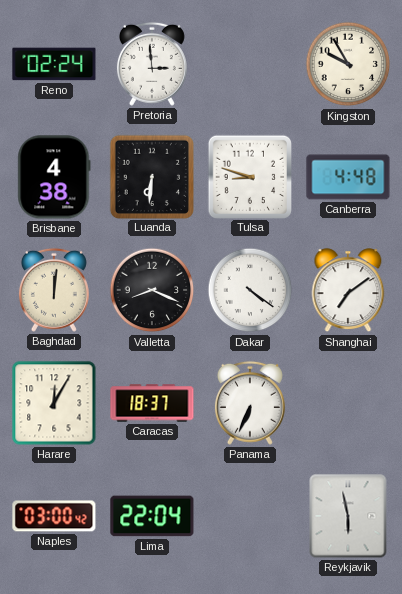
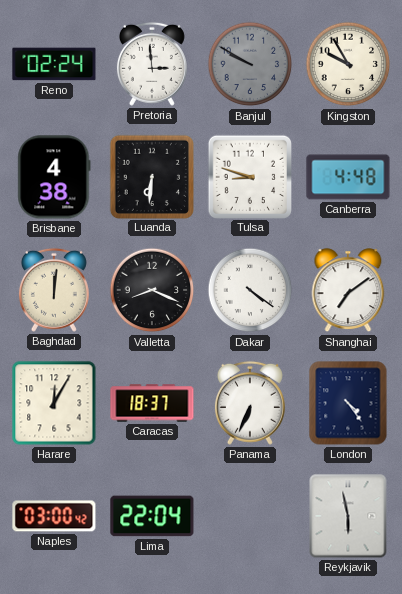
Banjul: none -> 9:50
London: none -> 4:24
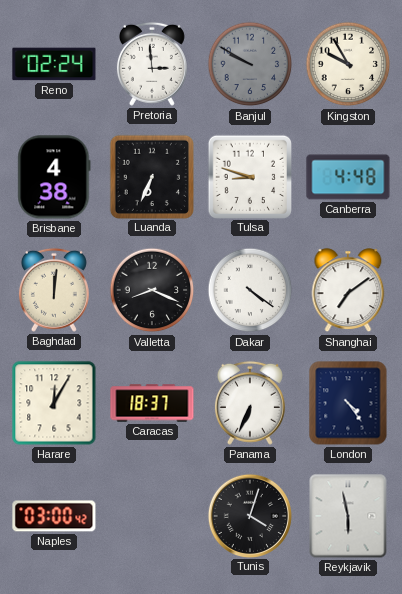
Luanda: 6:31 -> 6:34
Lima: 22:04 -> none
Tunis: none -> 4:03
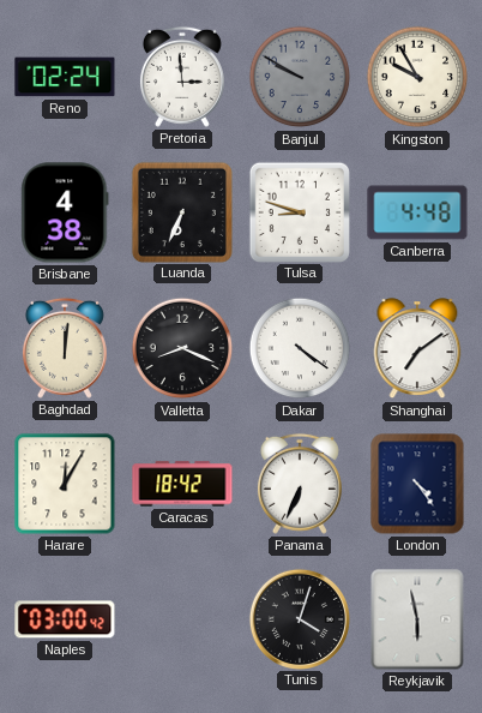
Caracas: 18:37 -> 18:42
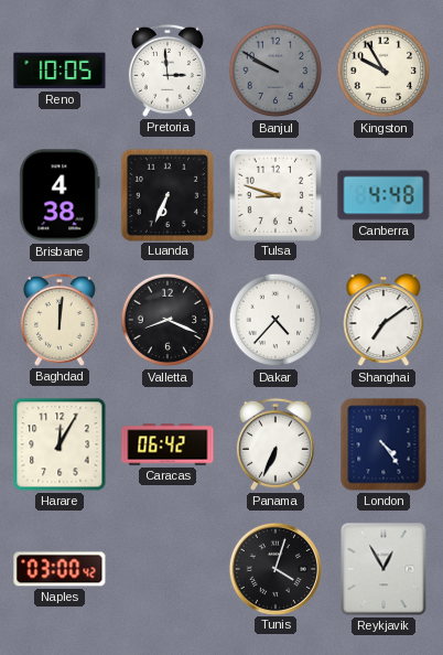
Reno: 02:24 -> 10:05
Dakar: 4:21 -> 4:37
Caracas: 18:42 -> 06:42
Reykjavik: 5:58 -> 12:55
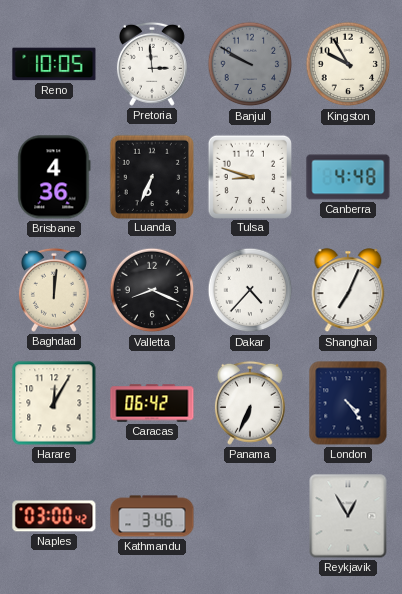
Brisbane: 4:38 -> 4:36
Shanghai: 7:09 -> 7:04
Kathmandu: none -> 3:46
Tunis: 4:03 -> none
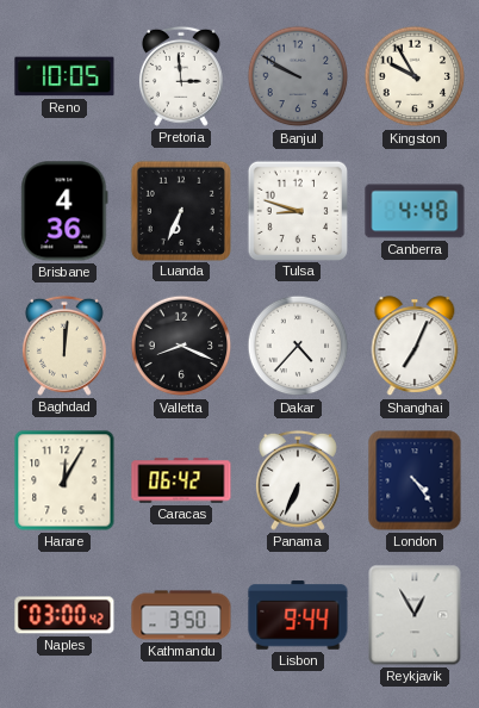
Kathmandu: 3:46 -> 3:50
Lisbon: none -> 9:44
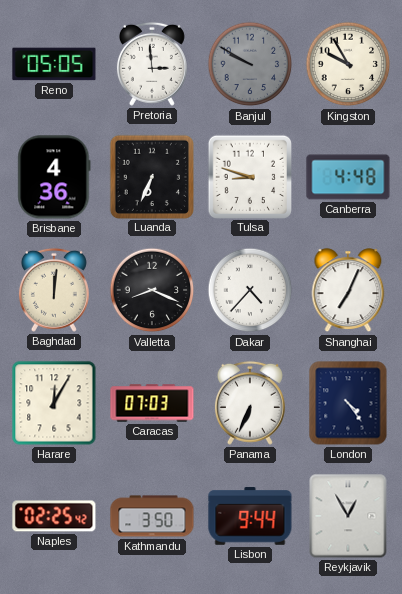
Reno: 10:05 -> 05:05
Caracas: 06:42 -> 07:03
Naples: 03:00 -> 02:25
